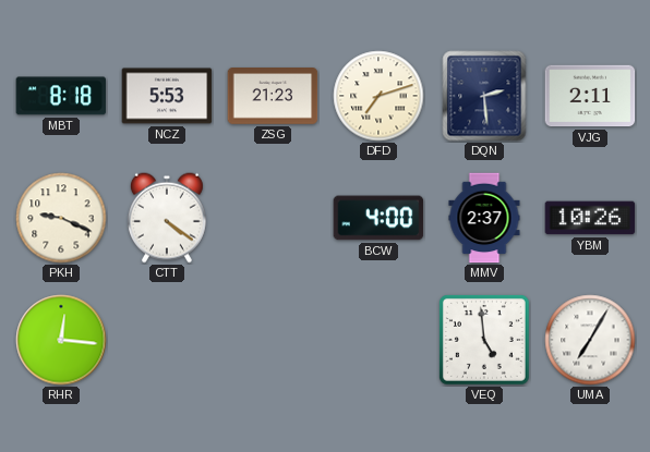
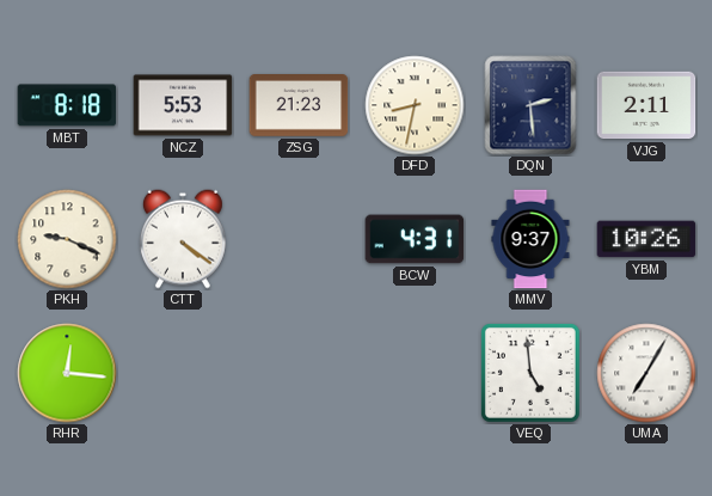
DFD: 7:12 -> 8:32
BCW: 4:00 -> 4:31
MMV: 2:37 -> 9:37
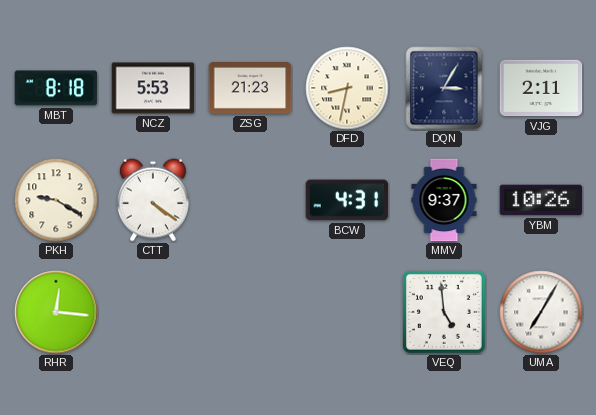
DQN: 2:29 -> 3:05
PKH: 9:19 -> 9:20
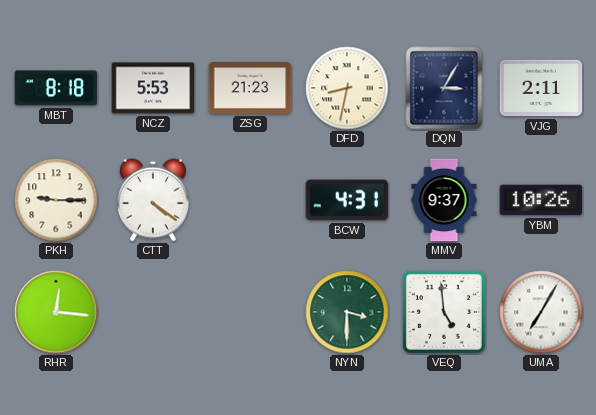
PKH: 9:20 -> 9:15
NYN: none -> 3:30
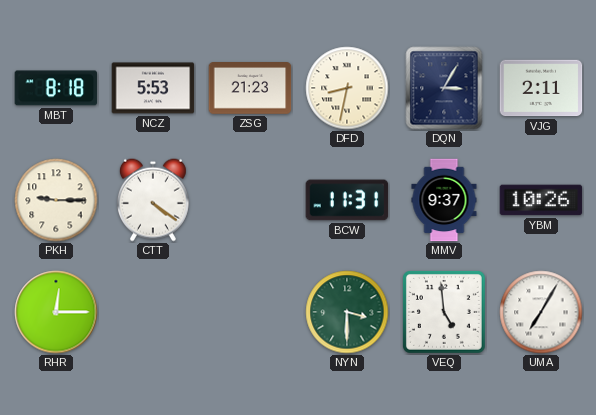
BCW: 4:31 -> 11:31
RHR: 12:16 -> 12:15
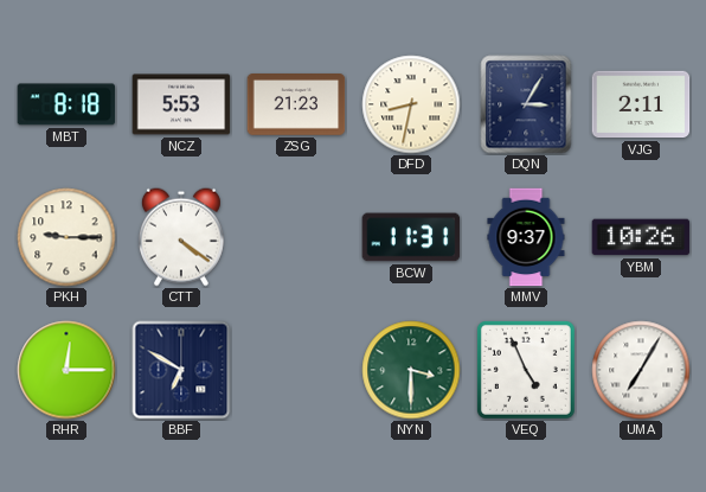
BBF: none -> 6:50
VEQ: 4:59 -> 4:56
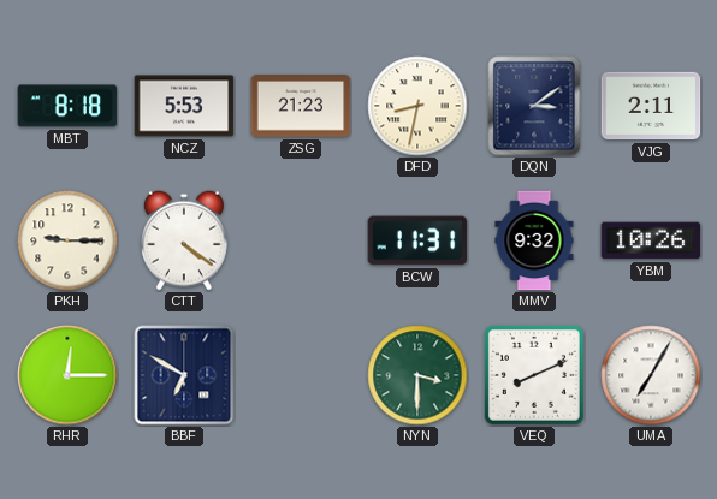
DQN: 3:05 -> 3:09
MMV: 9:37 -> 9:32
VEQ: 4:56 -> 8:11
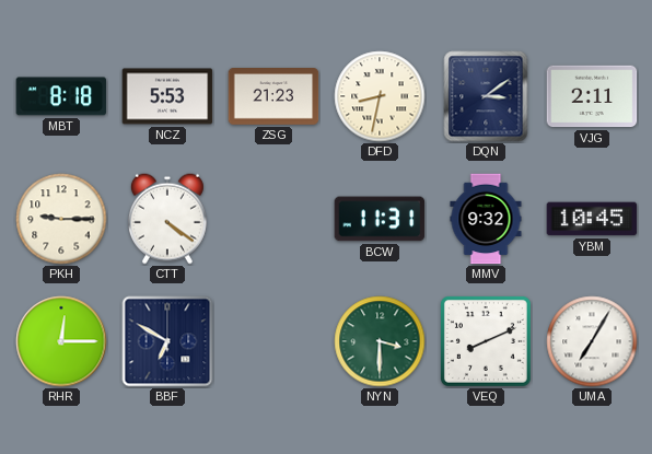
YBM: 10:26 -> 10:45
